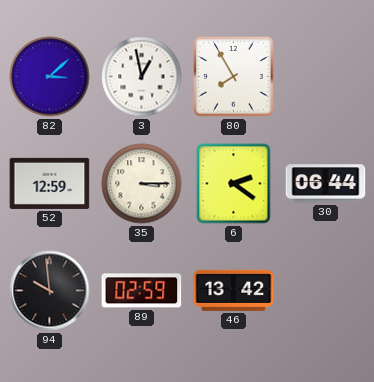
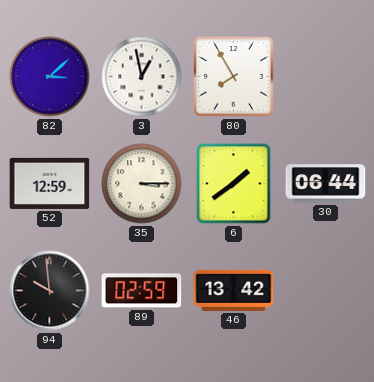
6: 2:21 -> 1:39
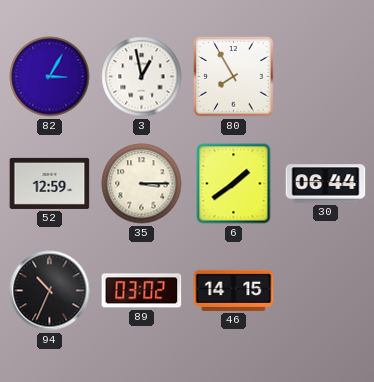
82: 3:08 -> 3:05
94: 9:59 -> 10:34
89: 02:59 -> 03:02
46: 13:42 -> 14:15
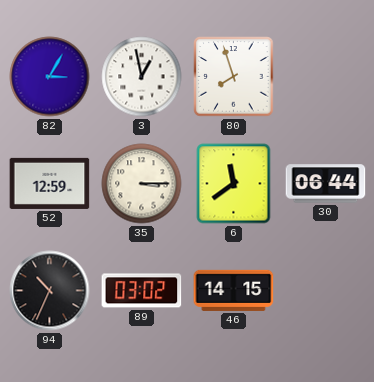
80: 7:55 -> 7:57
6: 1:39 -> 11:39
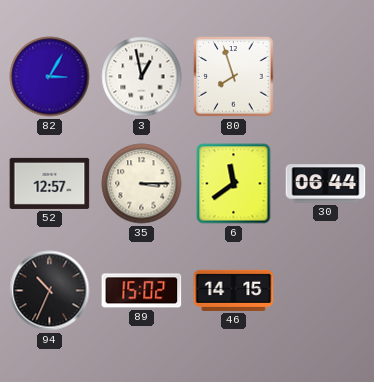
52: 12:59 -> 12:57
89: 03:02 -> 15:02
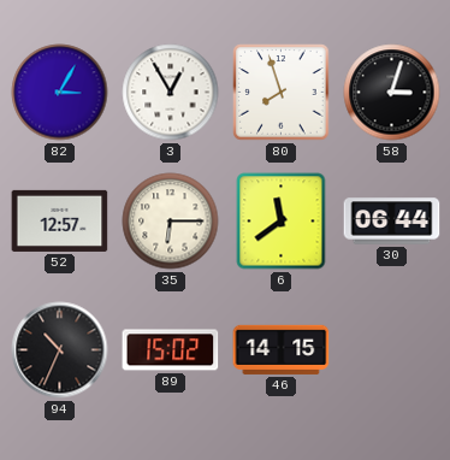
3: 12:58 -> 12:55
58: none -> 3:03
35: 3:15 -> 6:15
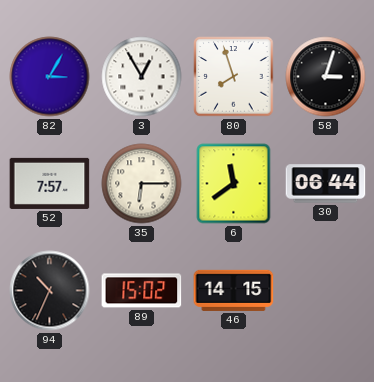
52: 12:57 -> 7:57
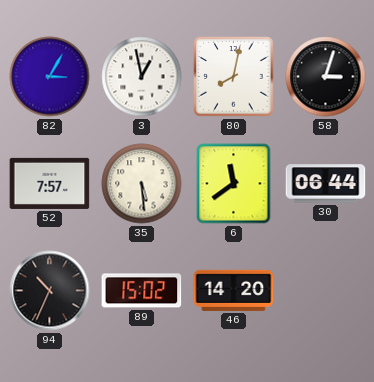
3: 12:55 -> 12:58
80: 7:57 -> 8:02
35: 6:15 -> 5:29
46: 14:15 -> 14:20
